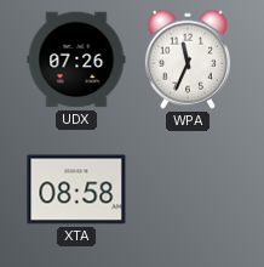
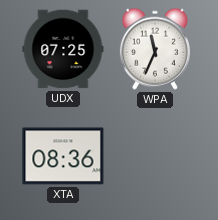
UDX: 07:26 -> 07:25
XTA: 08:58 -> 08:36
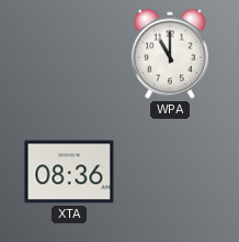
UDX: 07:25 -> none
WPA: 11:34 -> 11:00
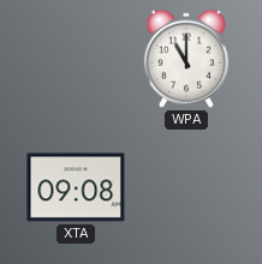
XTA: 08:36 -> 09:08
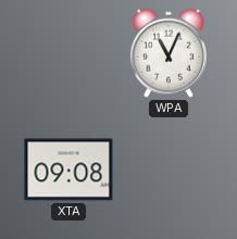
WPA: 11:00 -> 11:04
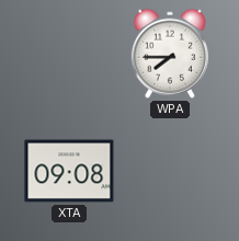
WPA: 11:04 -> 7:45
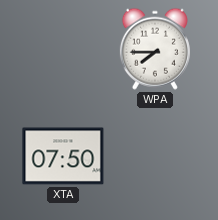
XTA: 09:08 -> 07:50
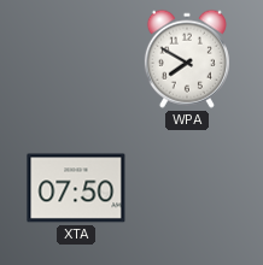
WPA: 7:45 -> 7:50
